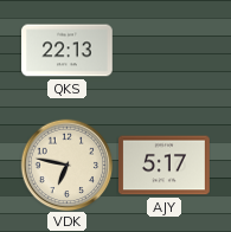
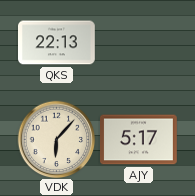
VDK: 6:47 -> 6:07
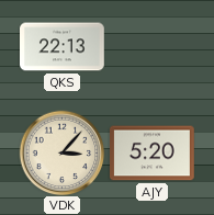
VDK: 6:07 -> 3:07
AJY: 5:17 -> 5:20
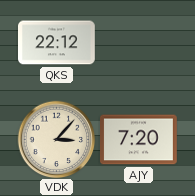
QKS: 22:13 -> 22:12
AJY: 5:20 -> 7:20
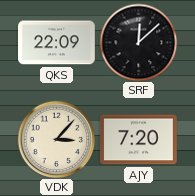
QKS: 22:12 -> 22:09
SRF: none -> 12:08
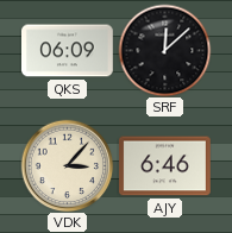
QKS: 22:09 -> 06:09
AJY: 7:20 -> 6:46
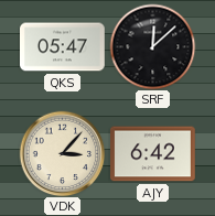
QKS: 06:09 -> 05:47
AJY: 6:46 -> 6:42
